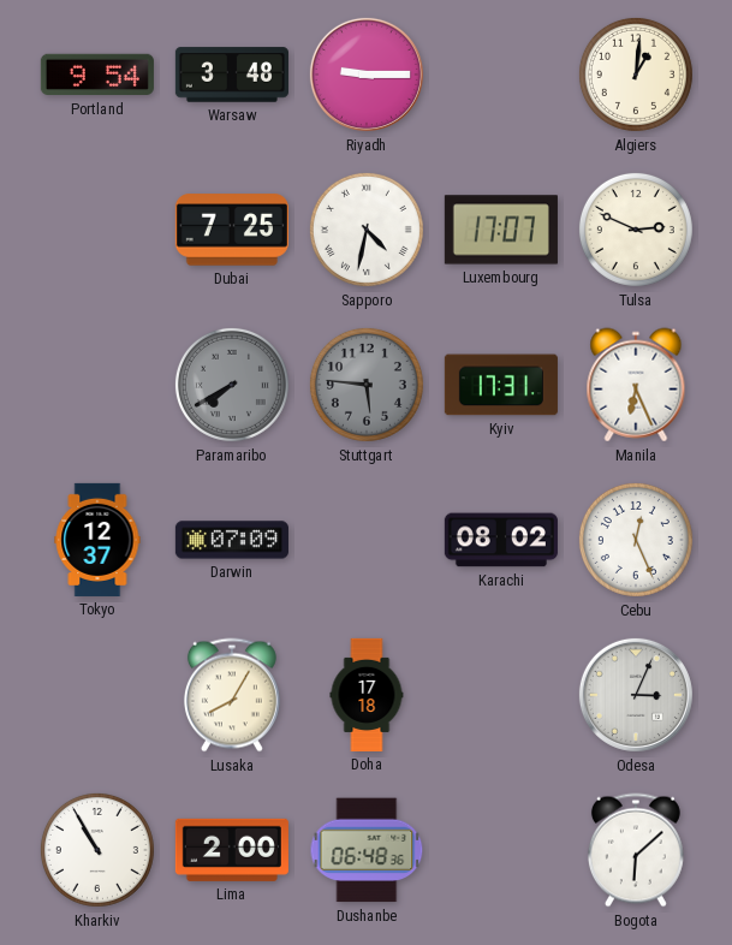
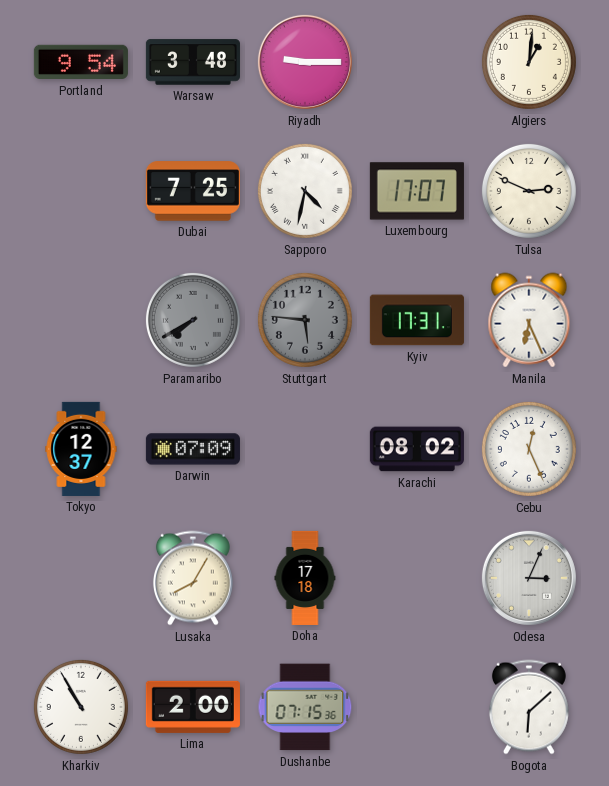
Dushanbe: 06:48 -> 07:15
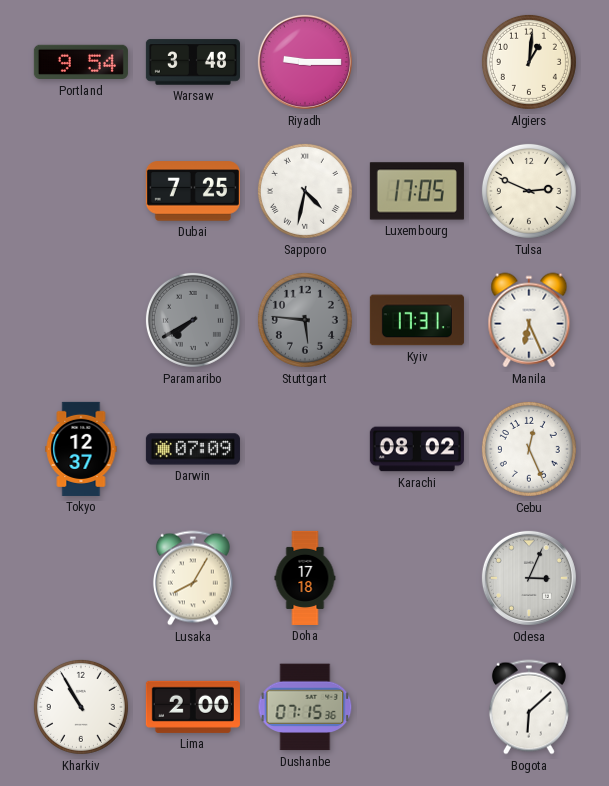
Luxembourg: 17:07 -> 17:05
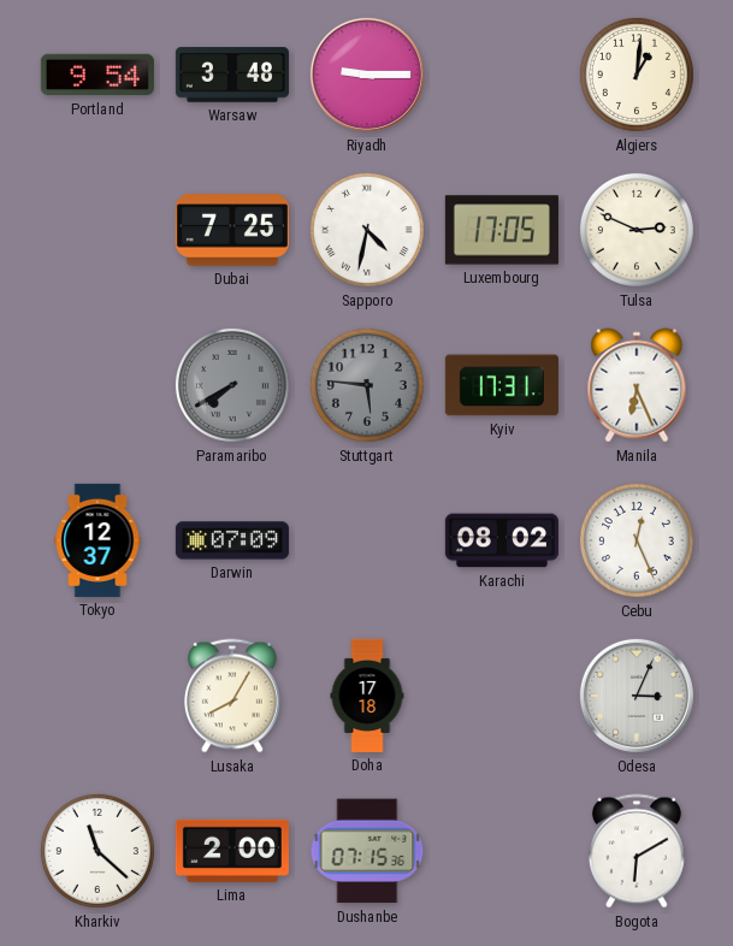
Kharkiv: 10:55 -> 11:22
Bogota: 6:08 -> 6:10
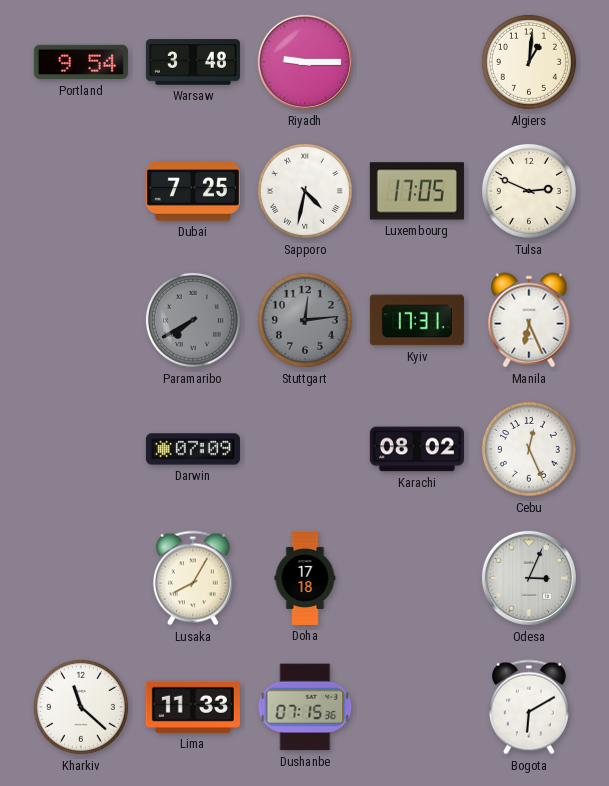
Stuttgart: 5:46 -> 12:14
Tokyo: 12:37 -> none
Lima: 2:00 -> 11:33
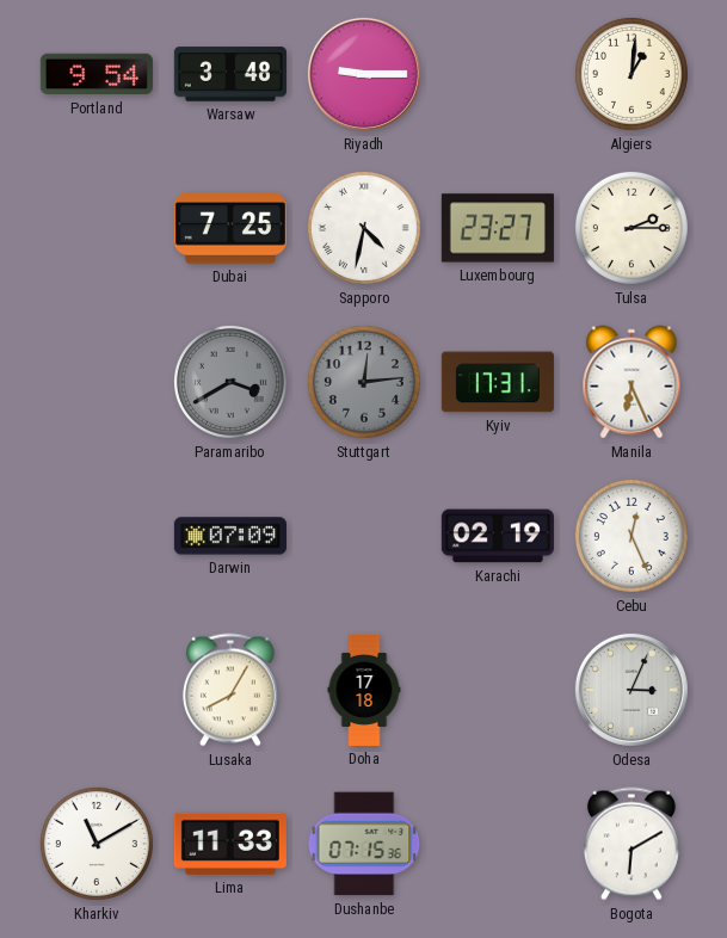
Luxembourg: 17:05 -> 23:27
Tulsa: 2:49 -> 2:15
Paramaribo: 7:40 -> 3:40
Karachi: 08:02 -> 02:19
Kharkiv: 11:22 -> 11:10
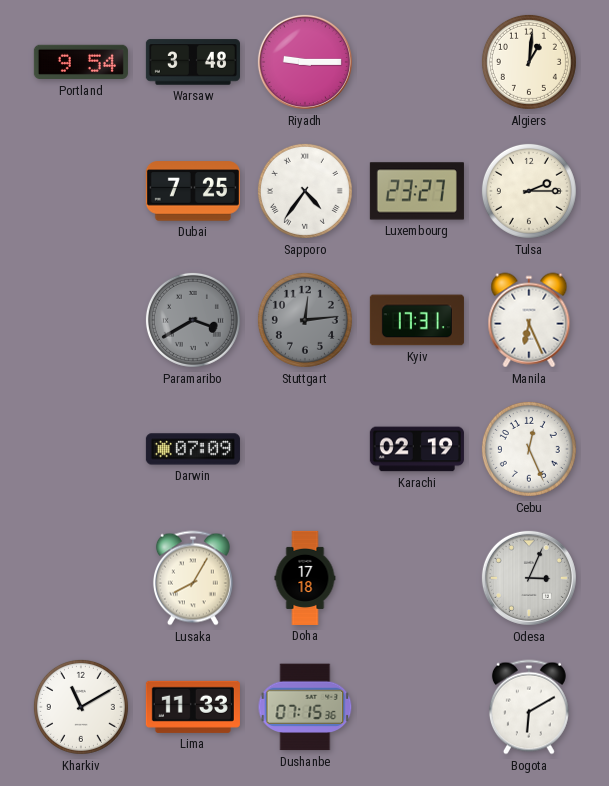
Sapporo: 4:32 -> 4:36
